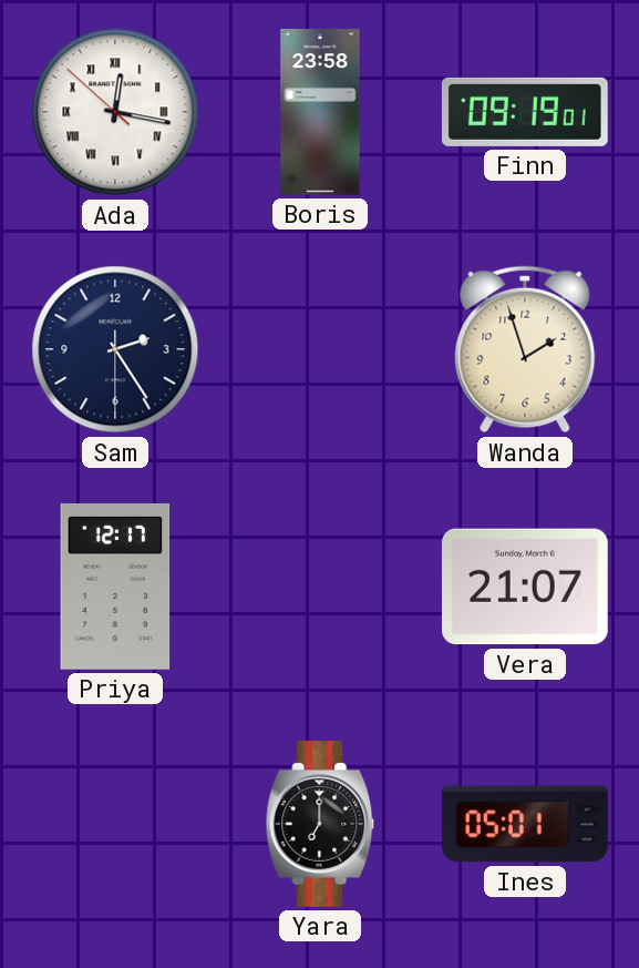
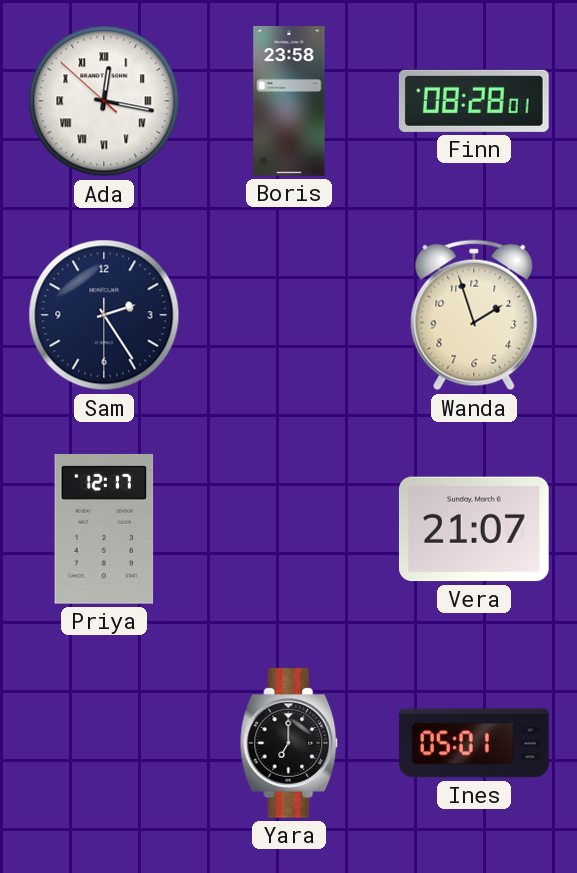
Finn: 09:19 -> 08:28
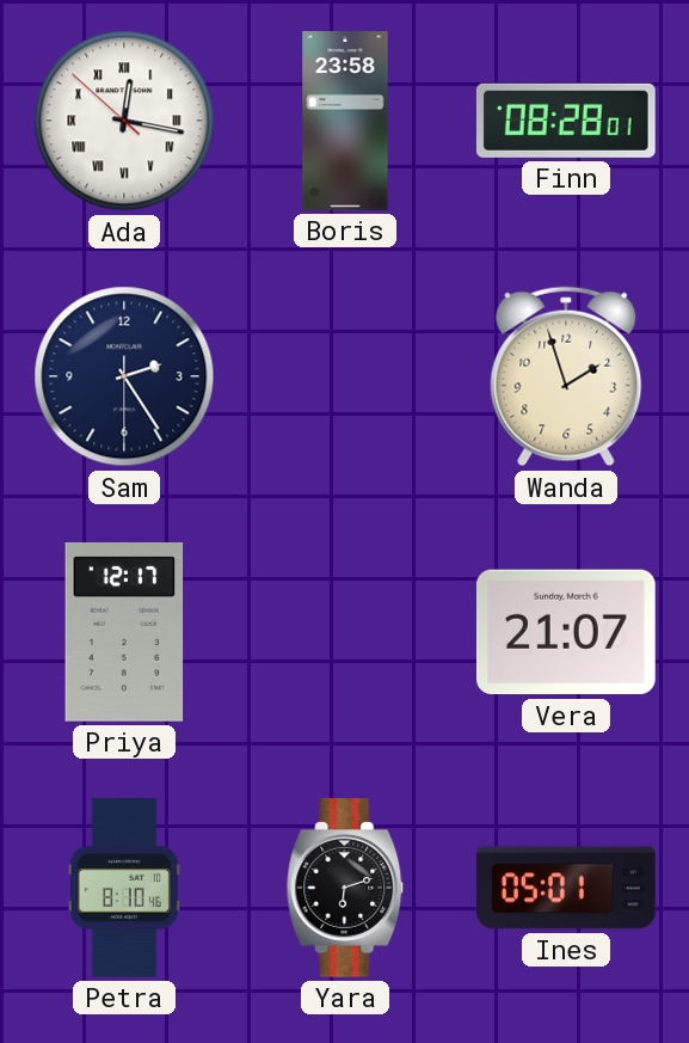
Petra: none -> 8:10
Yara: 7:00 -> 6:12
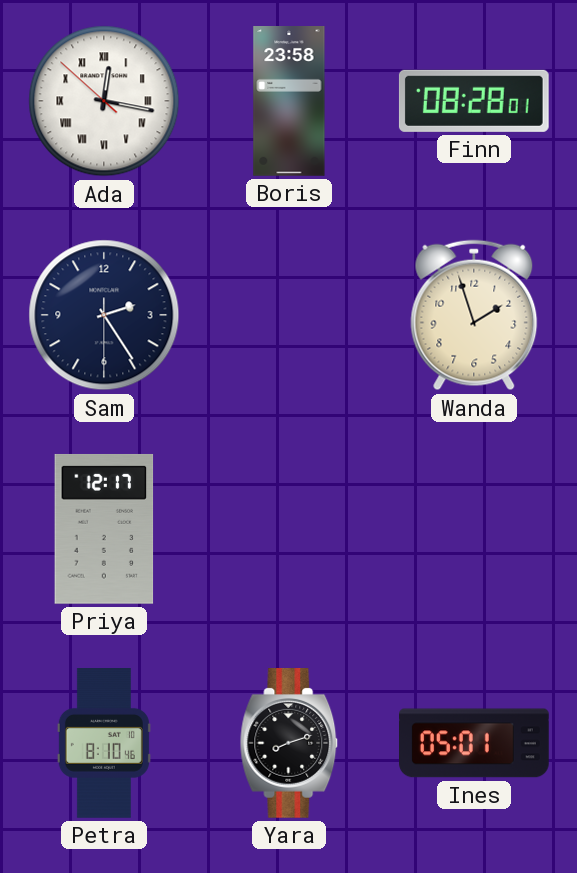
Vera: 21:07 -> none
Yara: 6:12 -> 8:12
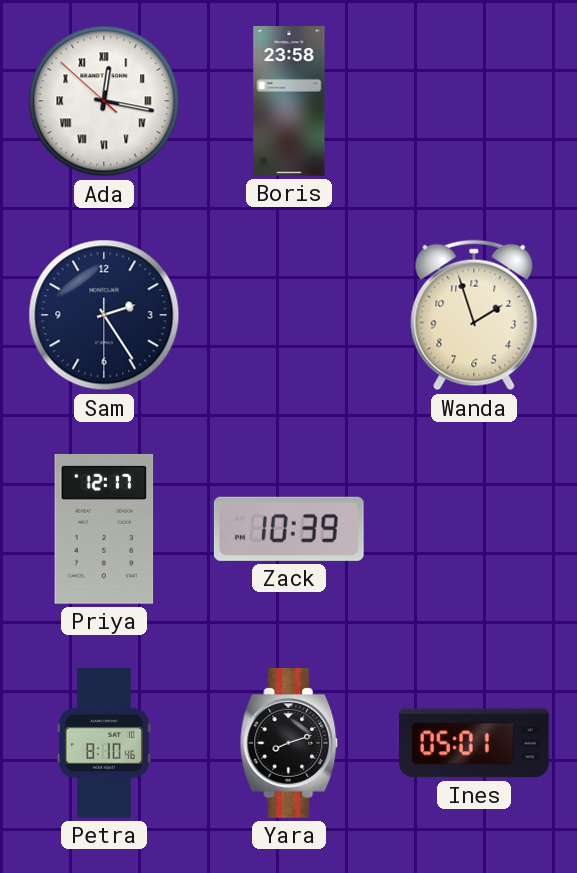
Finn: 08:28 -> none
Zack: none -> 10:39
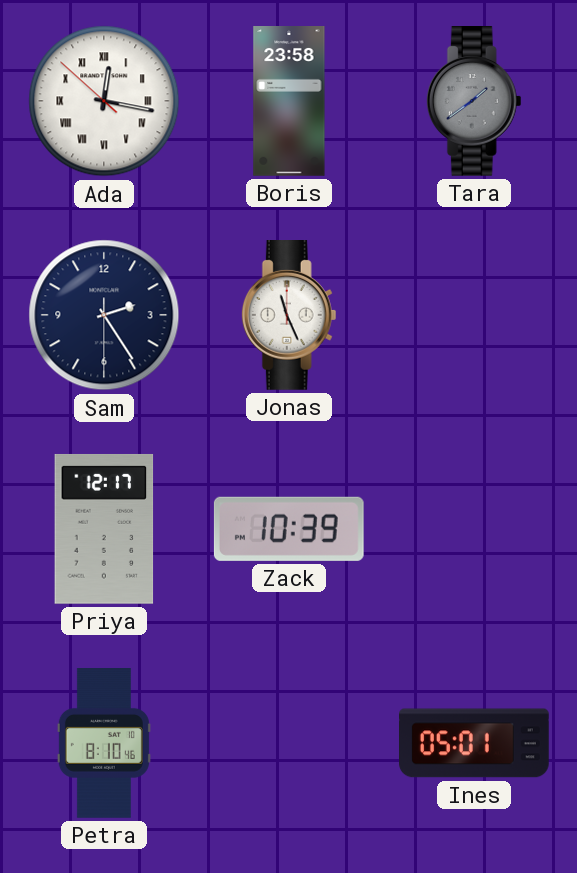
Tara: none -> 1:39
Jonas: none -> 11:26
Wanda: 1:57 -> none
Yara: 8:12 -> none
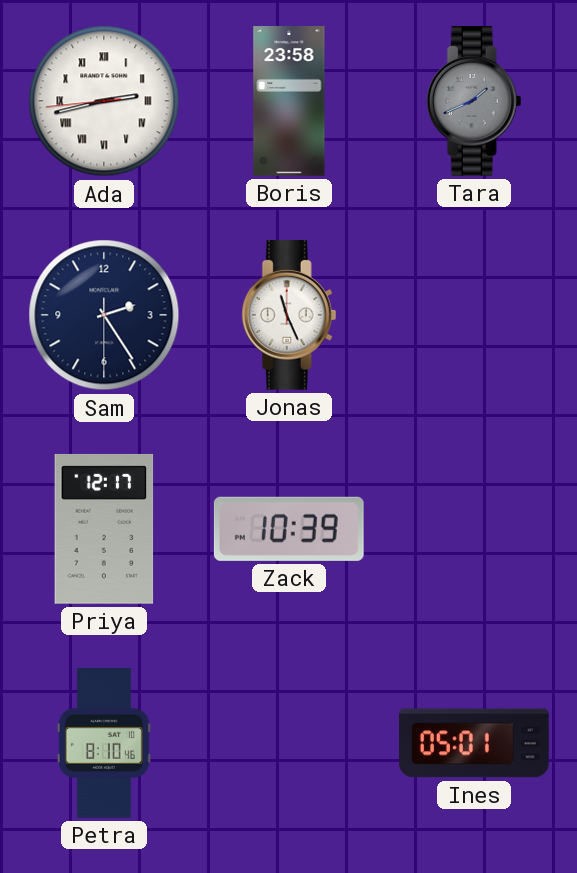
Ada: 12:16 -> 2:42
Tara: 1:39 -> 1:41
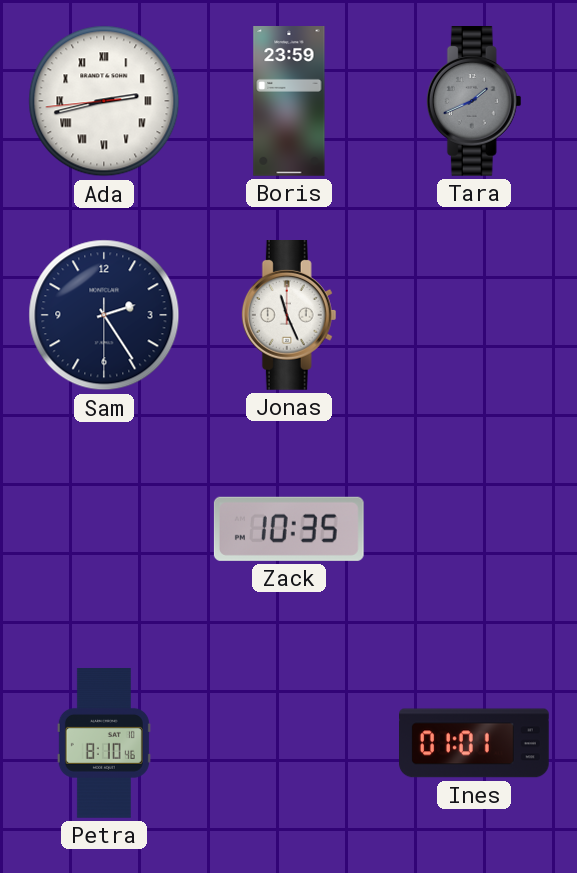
Boris: 23:58 -> 23:59
Priya: 12:17 -> none
Zack: 10:39 -> 10:35
Ines: 05:01 -> 01:01
